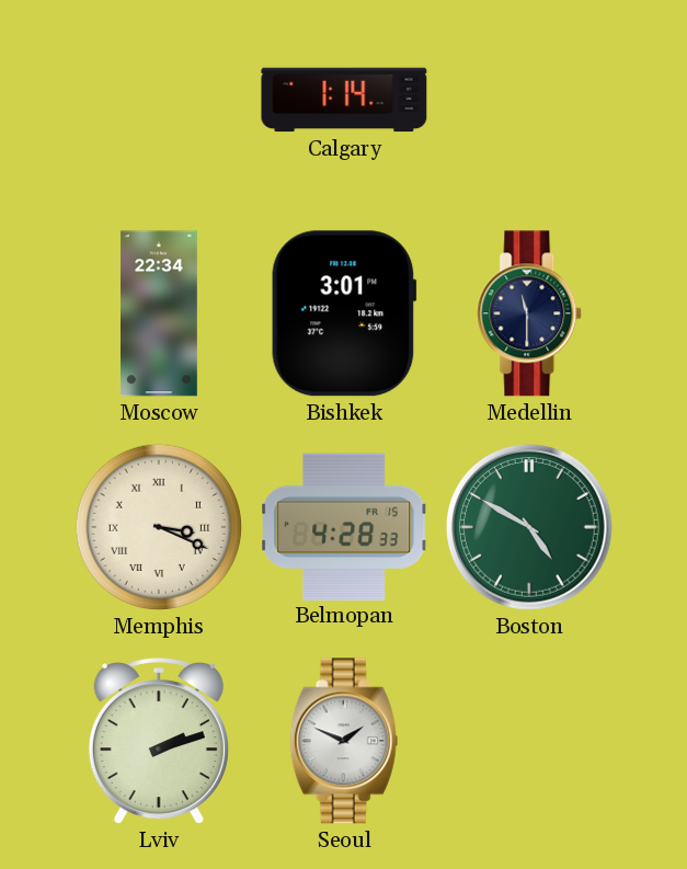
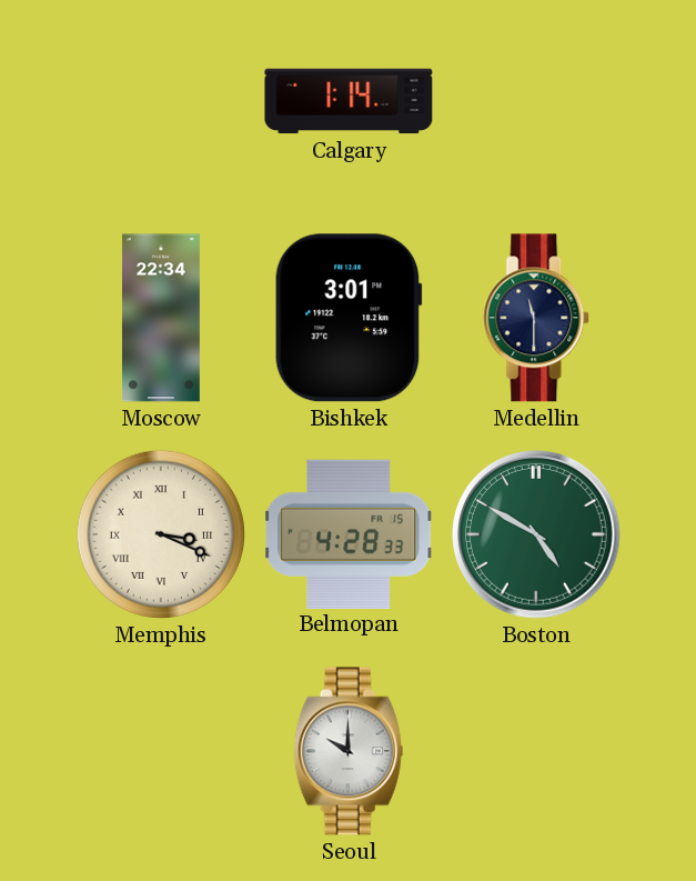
Lviv: 2:12 -> none
Seoul: 1:49 -> 10:00
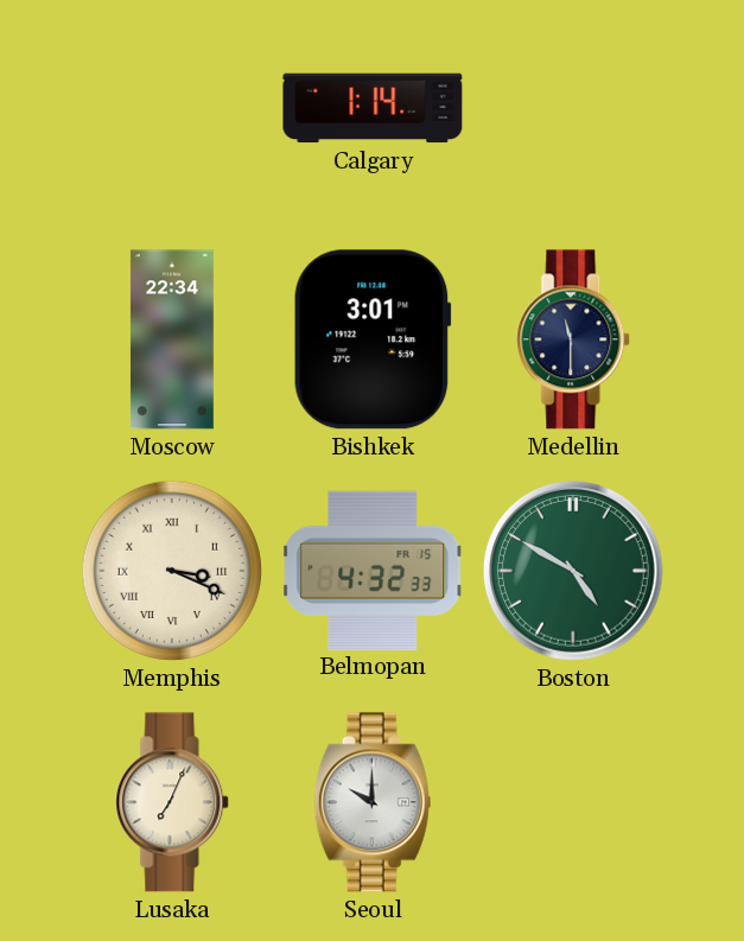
Belmopan: 4:28 -> 4:32
Lusaka: none -> 7:04
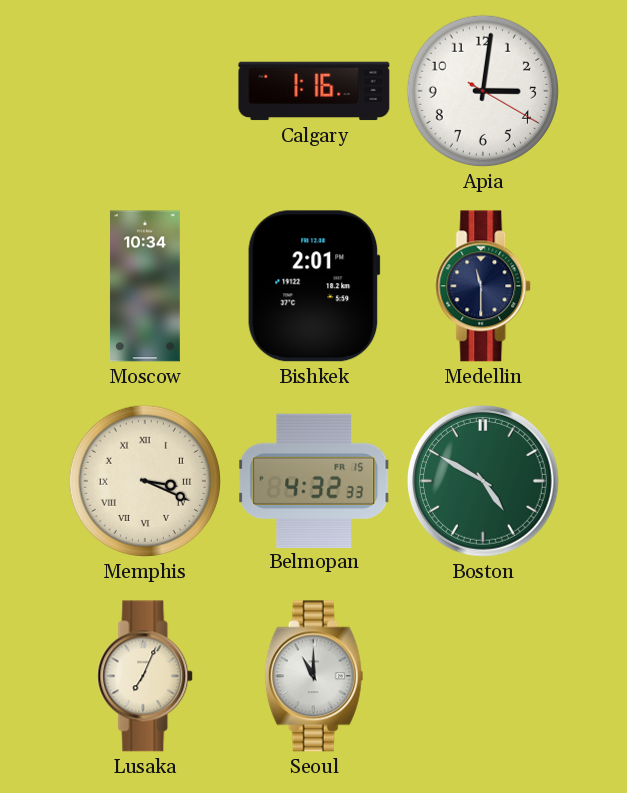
Calgary: 1:14 -> 1:16
Apia: none -> 3:01
Moscow: 22:34 -> 10:34
Bishkek: 3:01 -> 2:01
Seoul: 10:00 -> 11:00
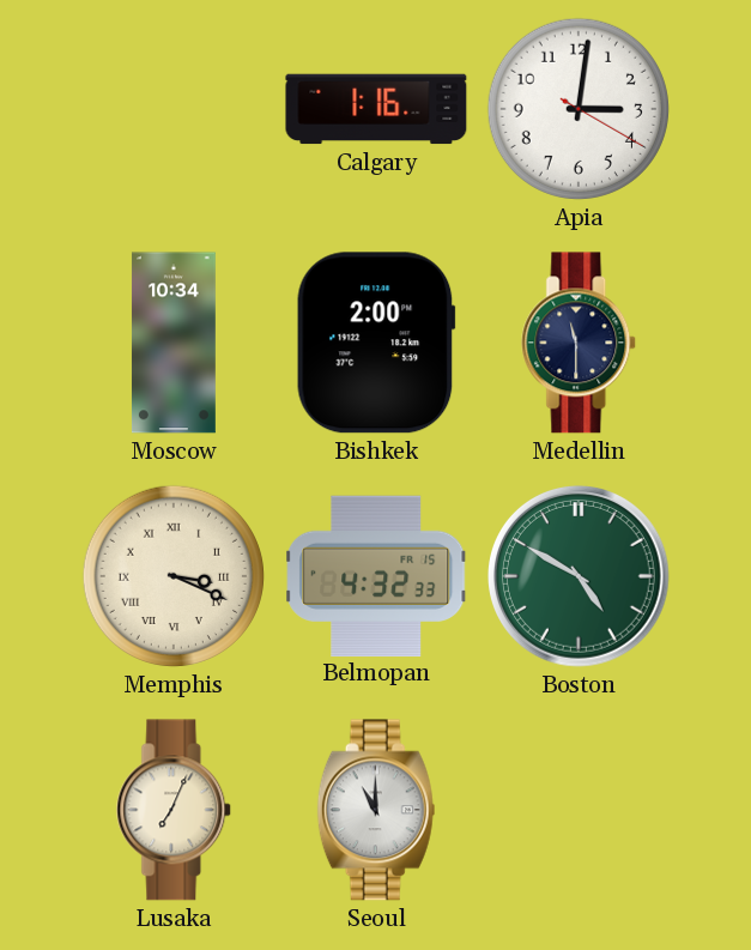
Bishkek: 2:01 -> 2:00
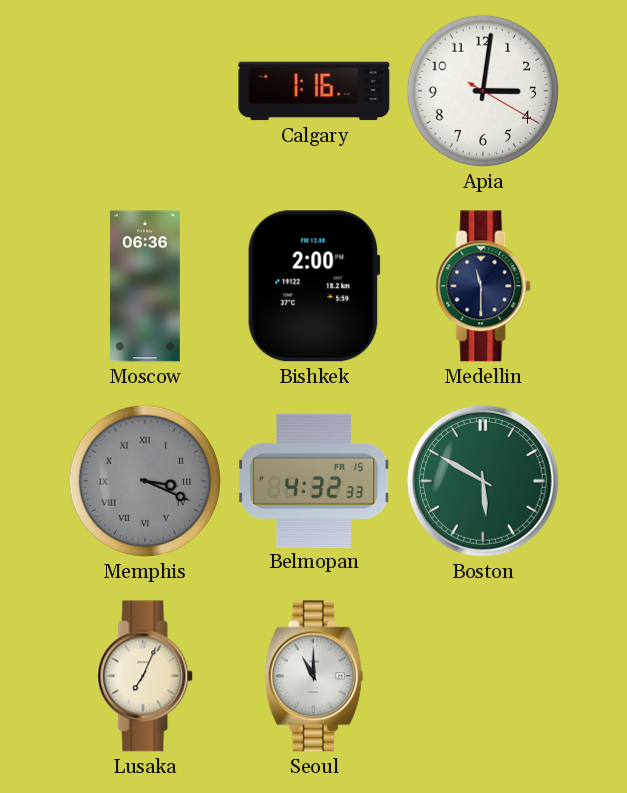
Moscow: 10:34 -> 06:36
Memphis dial: cream -> grey
Boston: 4:50 -> 5:50
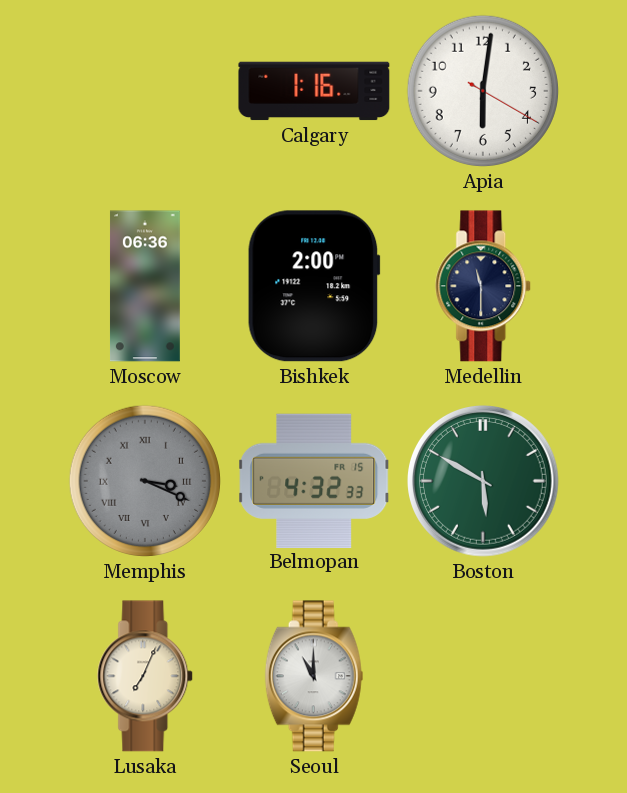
Apia: 3:01 -> 6:01
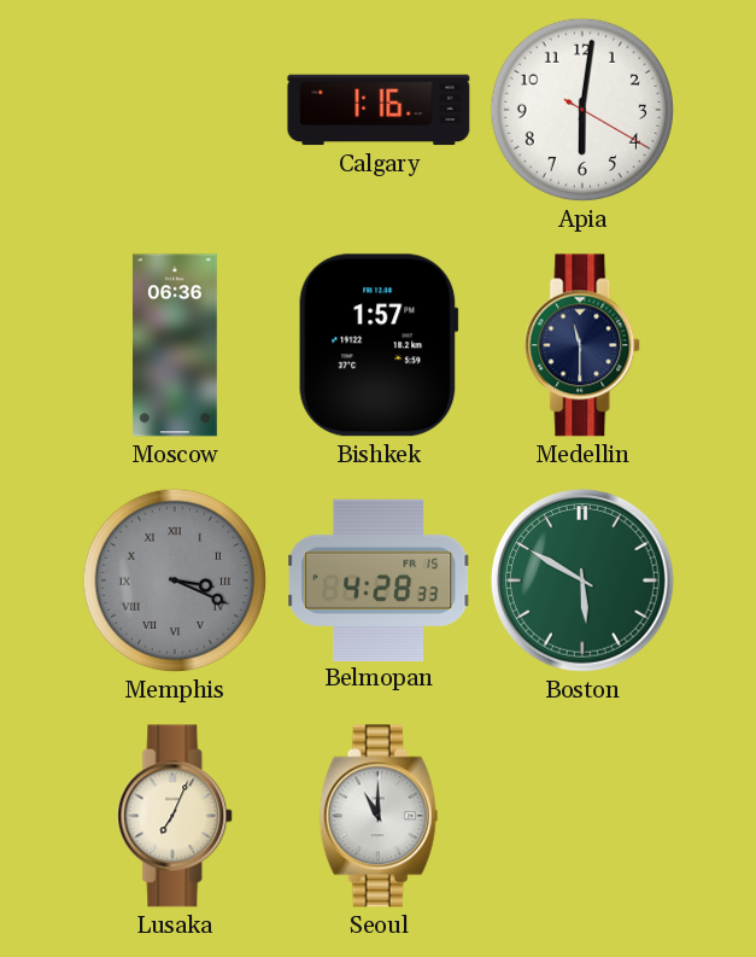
Bishkek: 2:00 -> 1:57
Belmopan: 4:32 -> 4:28
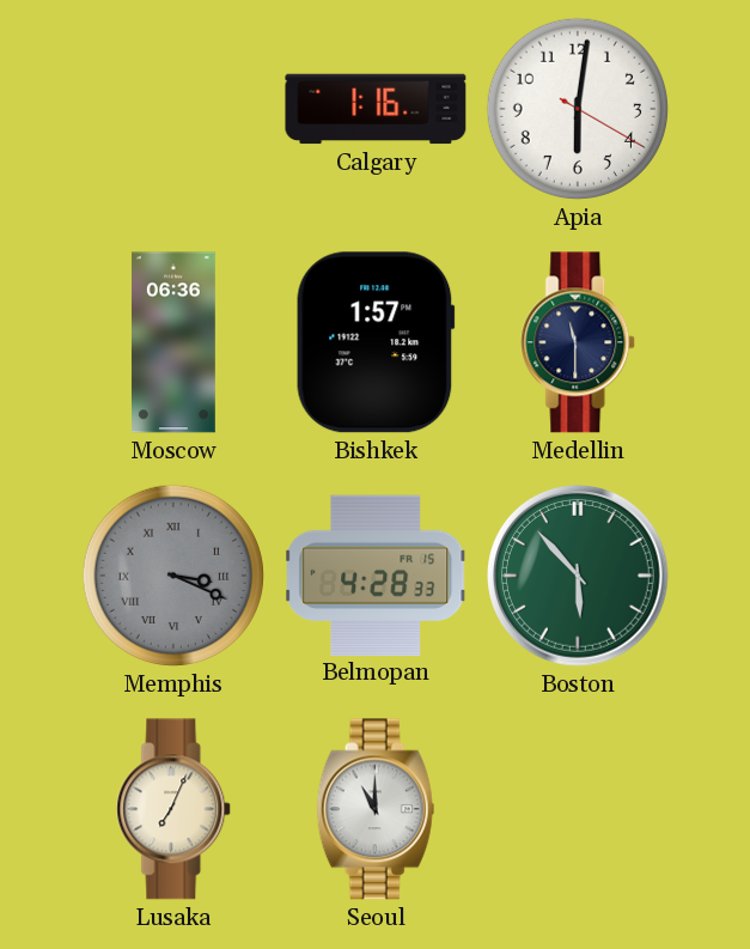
Boston: 5:50 -> 5:53
